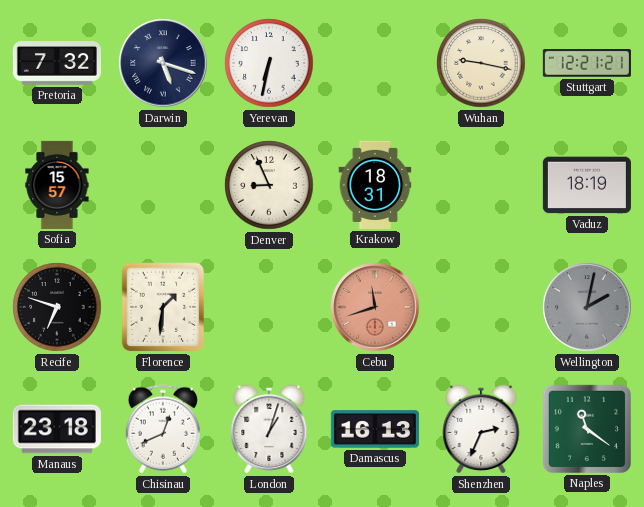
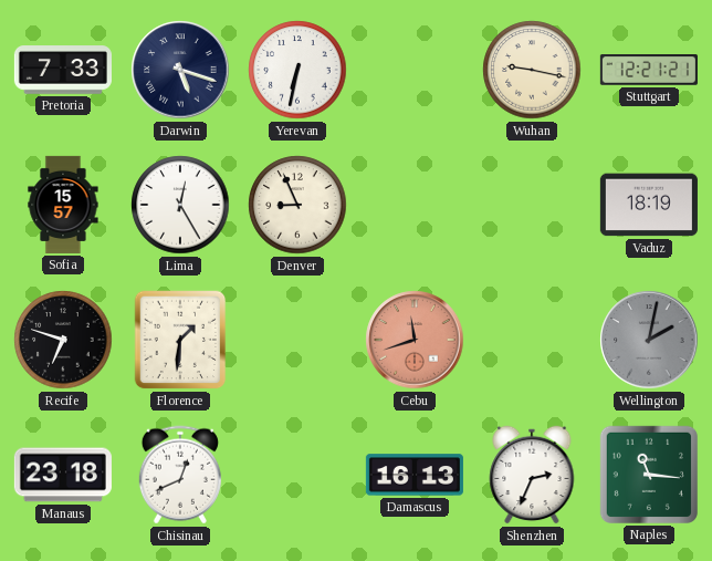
Pretoria: 7:32 -> 7:33
Lima: none -> 12:25
Krakow: 18:31 -> none
London: 1:03 -> none
Naples: 11:21 -> 11:16
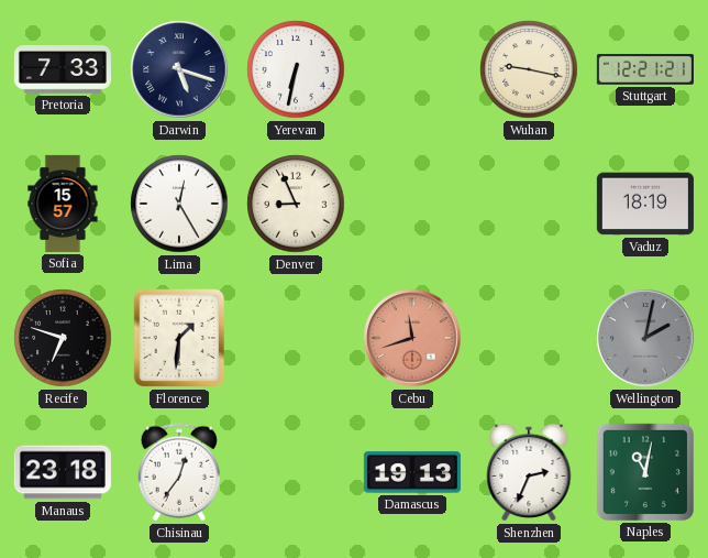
Chisinau: 12:41 -> 12:36
Damascus: 16:13 -> 19:13
Naples: 11:16 -> 11:02
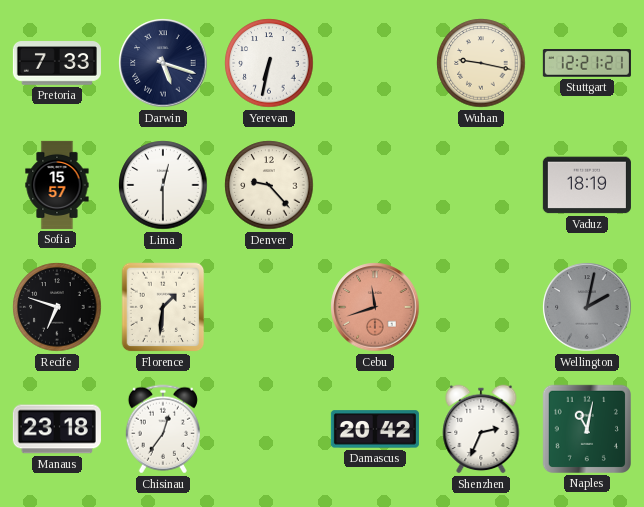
Lima: 12:25 -> 12:30
Denver: 8:56 -> 9:23
Damascus: 19:13 -> 20:42
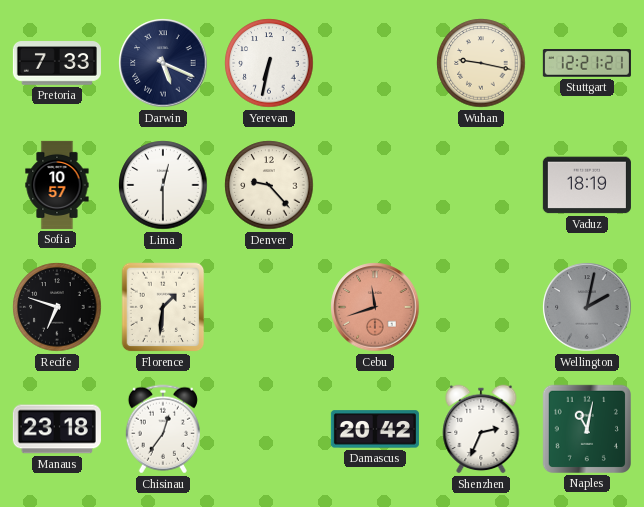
Darwin: 5:18 -> 5:19
Sofia: 15:57 -> 10:57
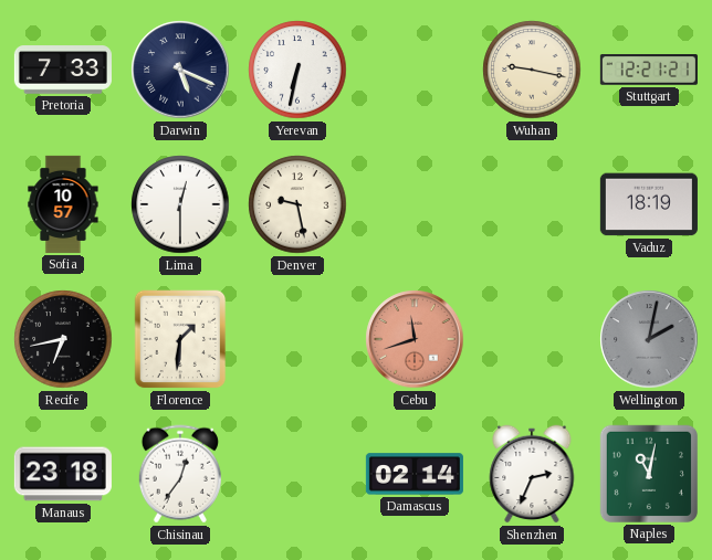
Denver: 9:23 -> 9:28
Recife: 6:48 -> 6:43
Damascus: 20:42 -> 02:14
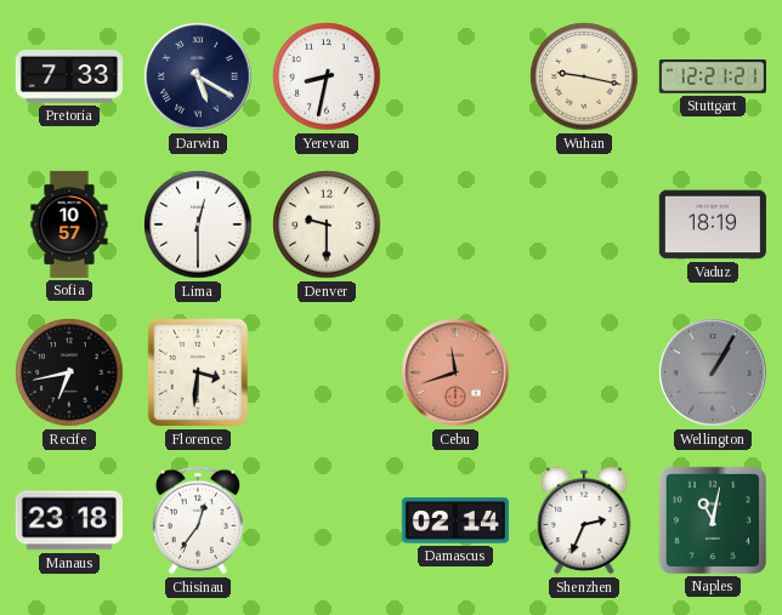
Darwin: 5:19 -> 5:20
Yerevan: 6:32 -> 8:32
Denver: 9:28 -> 9:30
Florence: 1:31 -> 3:31
Wellington: 2:02 -> 1:05
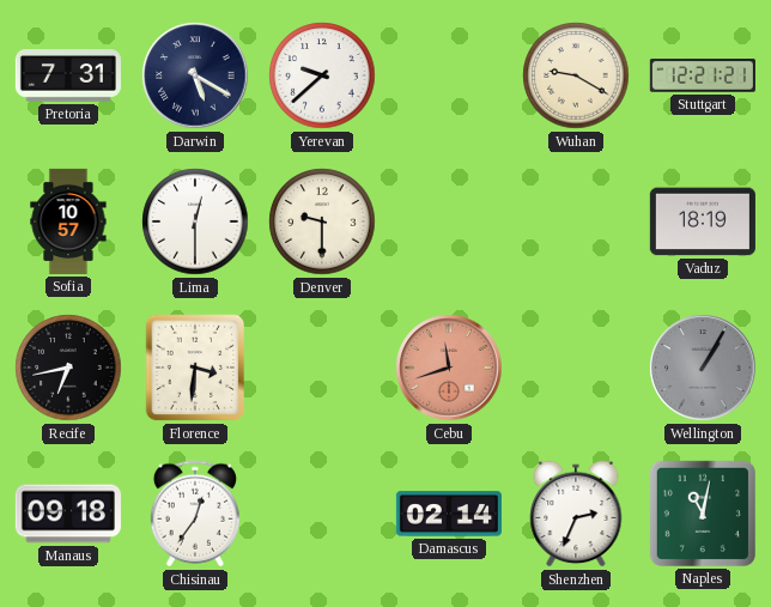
Pretoria: 7:33 -> 7:31
Yerevan: 8:32 -> 9:38
Wuhan: 9:17 -> 9:20
Manaus: 23:18 -> 09:18
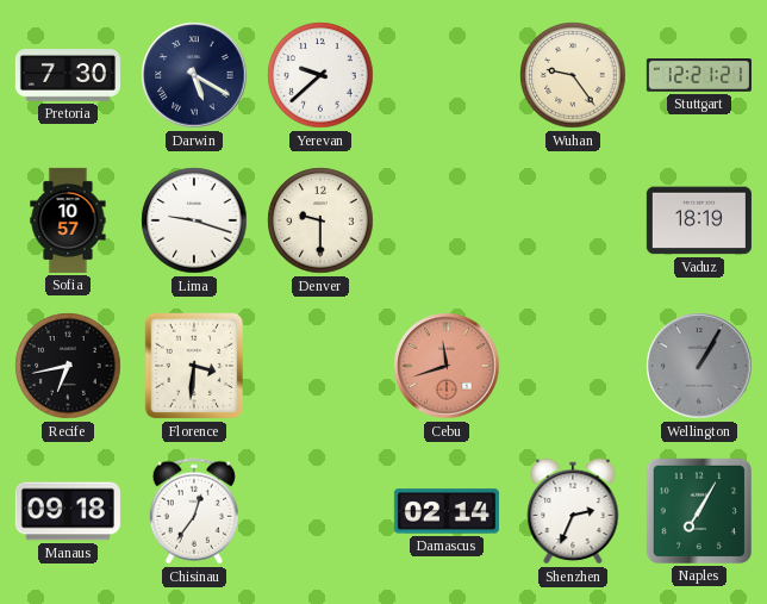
Pretoria: 7:31 -> 7:30
Wuhan: 9:20 -> 9:24
Lima: 12:30 -> 9:18
Naples: 11:02 -> 7:05
